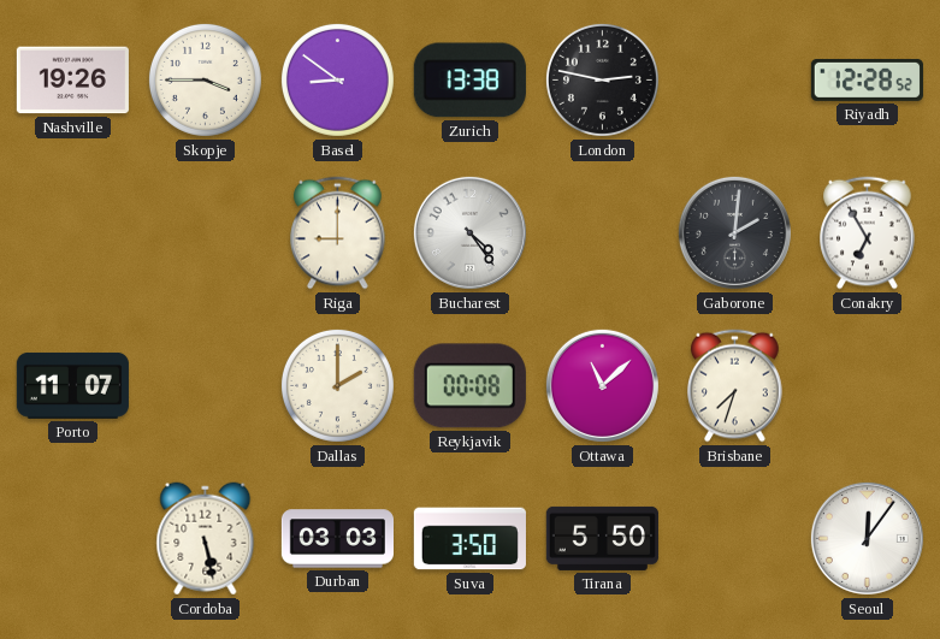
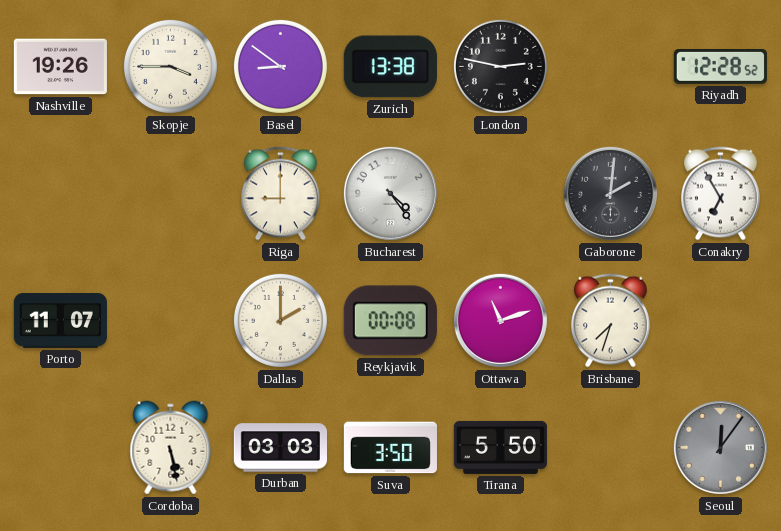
Ottawa: 11:08 -> 11:12
Seoul dial: white -> grey
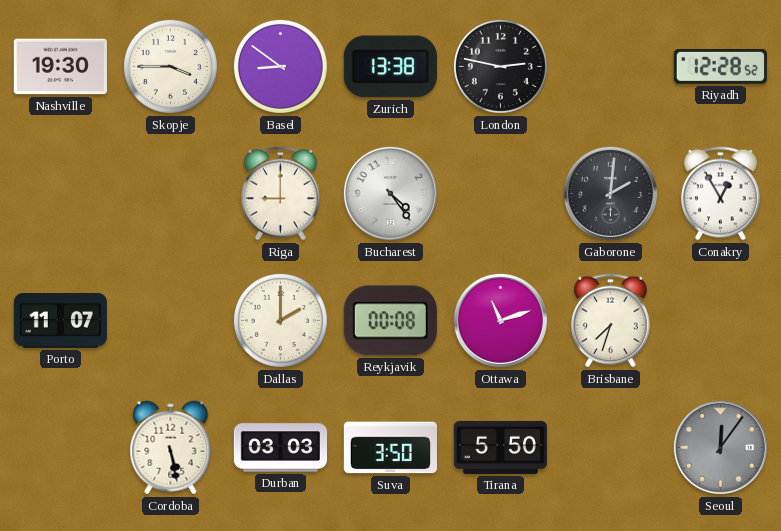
Nashville: 19:26 -> 19:30
Conakry: 6:55 -> 12:55
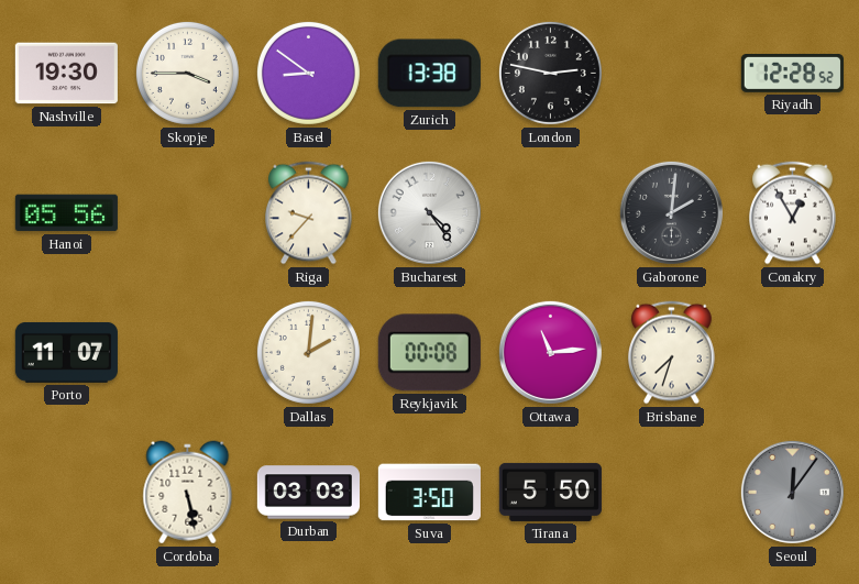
Hanoi: none -> 05:56
Riga: 9:00 -> 9:37
Dallas: 2:00 -> 2:01
Ottawa: 11:12 -> 11:14
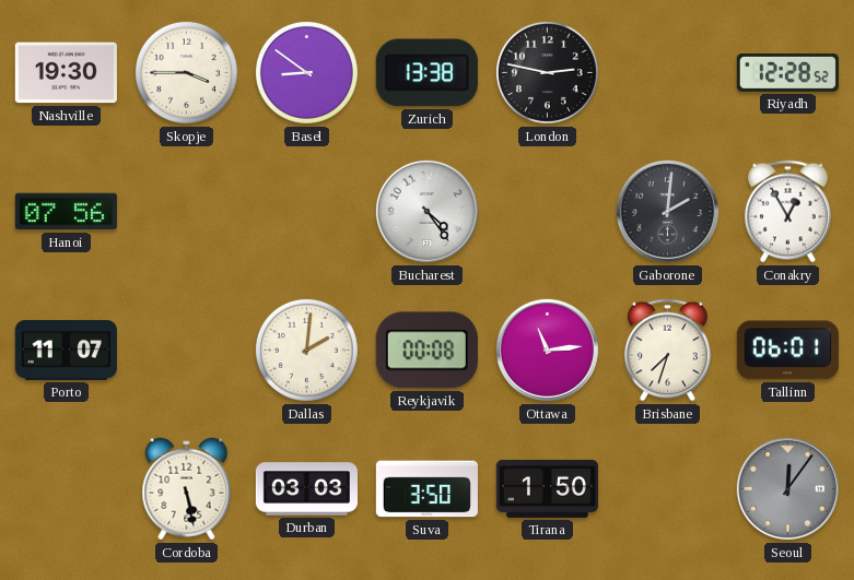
Hanoi: 05:56 -> 07:56
Riga: 9:37 -> none
Tallinn: none -> 06:01
Tirana: 5:50 -> 1:50
